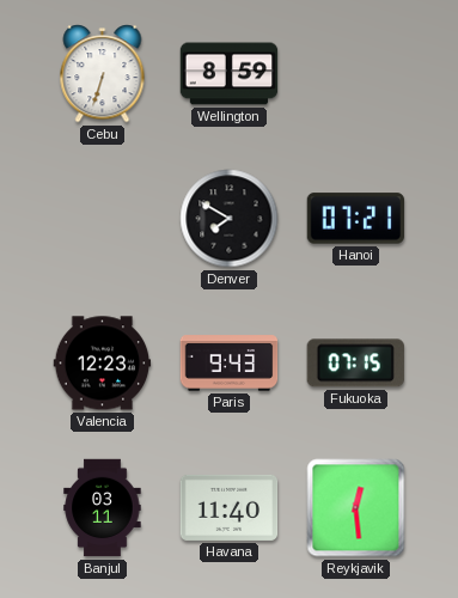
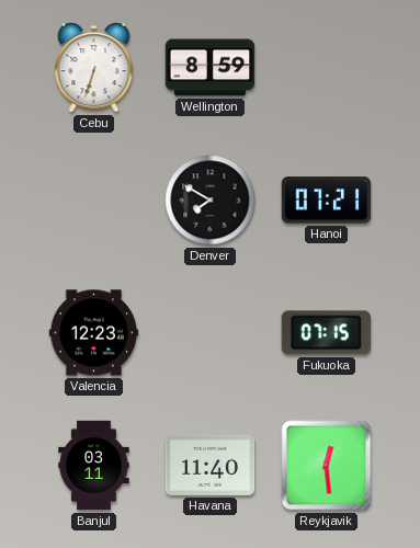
Paris: 9:43 -> none
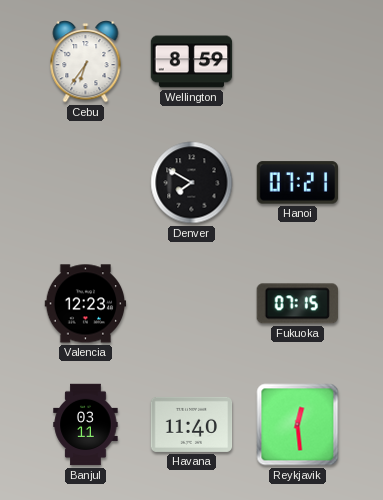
Cebu: 6:33 -> 6:36
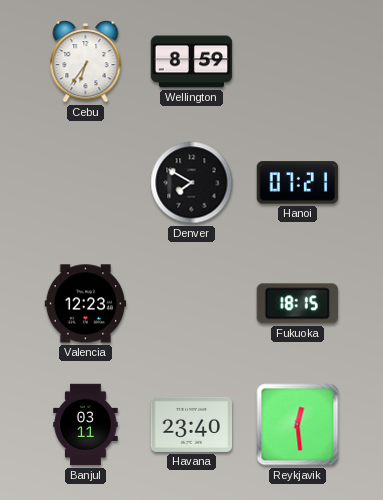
Fukuoka: 07:15 -> 18:15
Havana: 11:40 -> 23:40
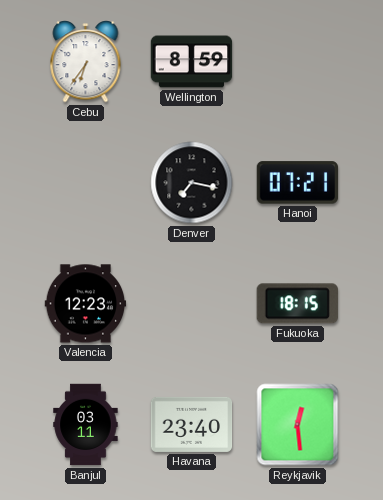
Denver: 7:50 -> 7:17
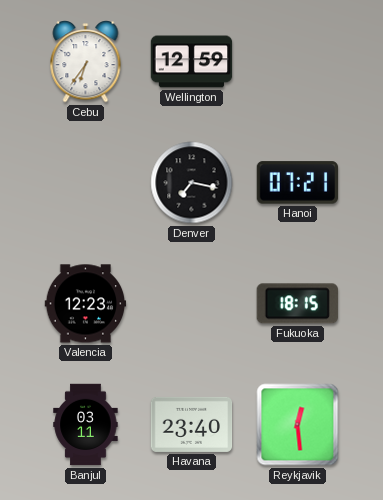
Wellington: 8:59 -> 12:59
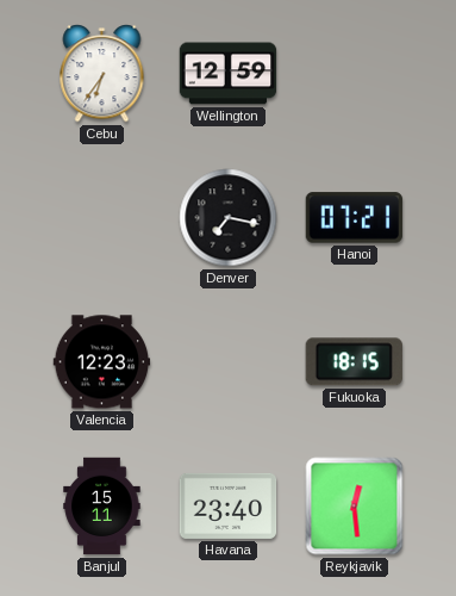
Banjul: 03:11 -> 15:11
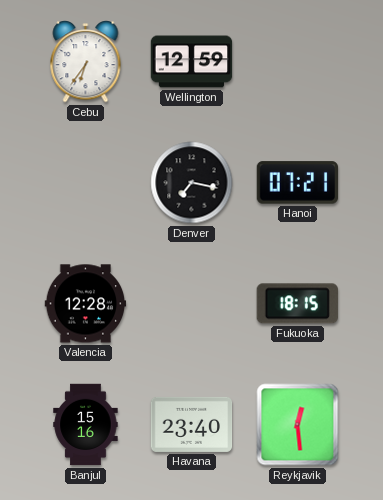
Valencia: 12:23 -> 12:28
Banjul: 15:11 -> 15:16
